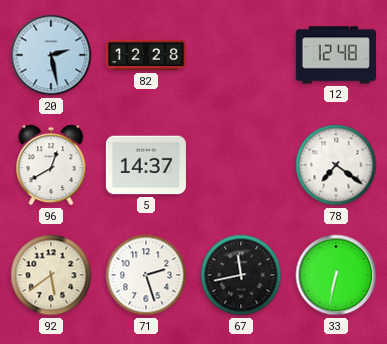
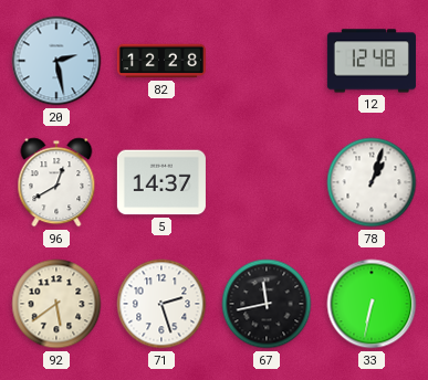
78: 7:21 -> 1:03
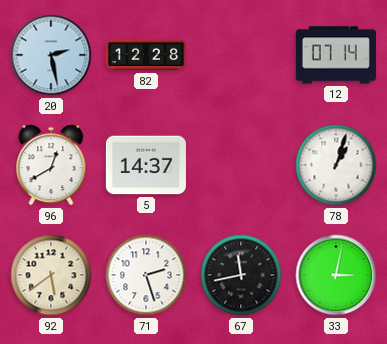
12: 12:48 -> 07:14
33: 6:32 -> 3:02
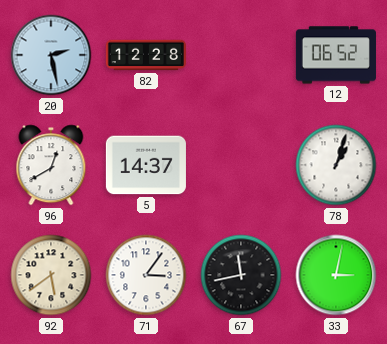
12: 07:14 -> 06:52
71: 2:27 -> 3:06
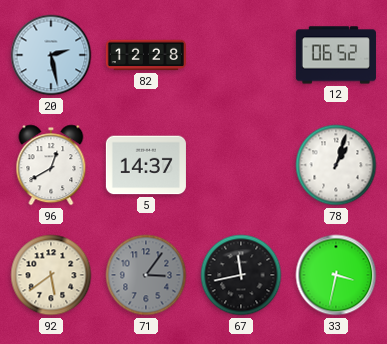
71 dial: white -> grey
33: 3:02 -> 3:32
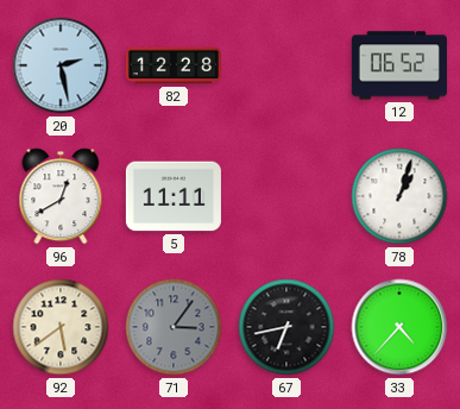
5: 14:37 -> 11:11
67: 11:43 -> 6:43
33: 3:32 -> 4:37
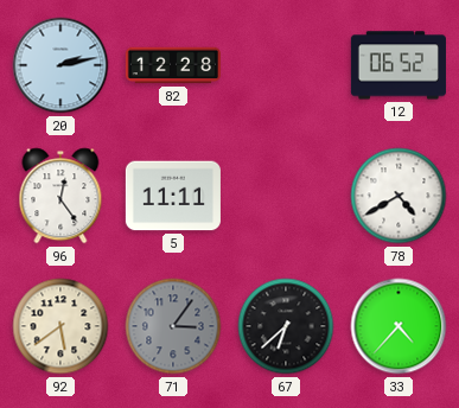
20: 2:28 -> 2:13
96: 12:40 -> 12:24
78: 1:03 -> 4:40
67: 6:43 -> 6:38
